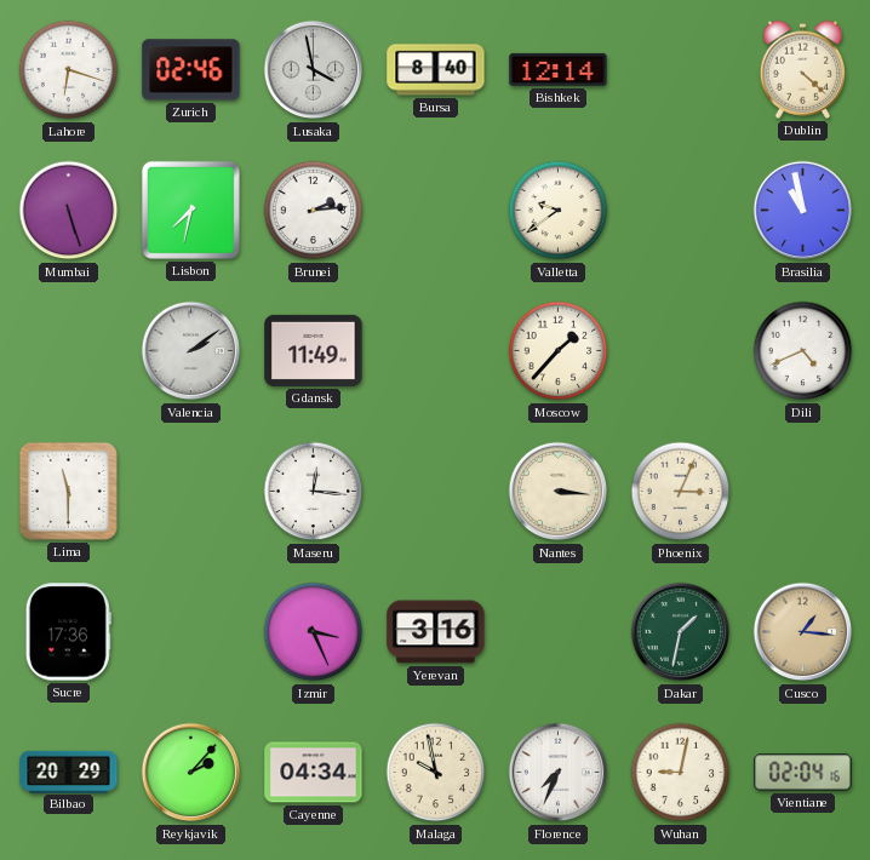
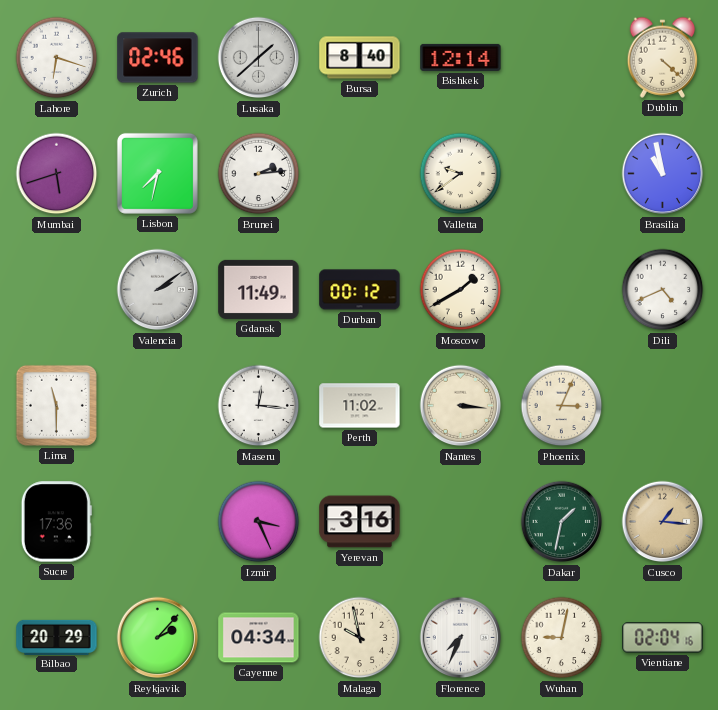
Lusaka: 3:58 -> 1:38
Mumbai: 5:27 -> 5:42
Durban: none -> 00:12
Moscow: 1:37 -> 1:40
Perth: none -> 11:02
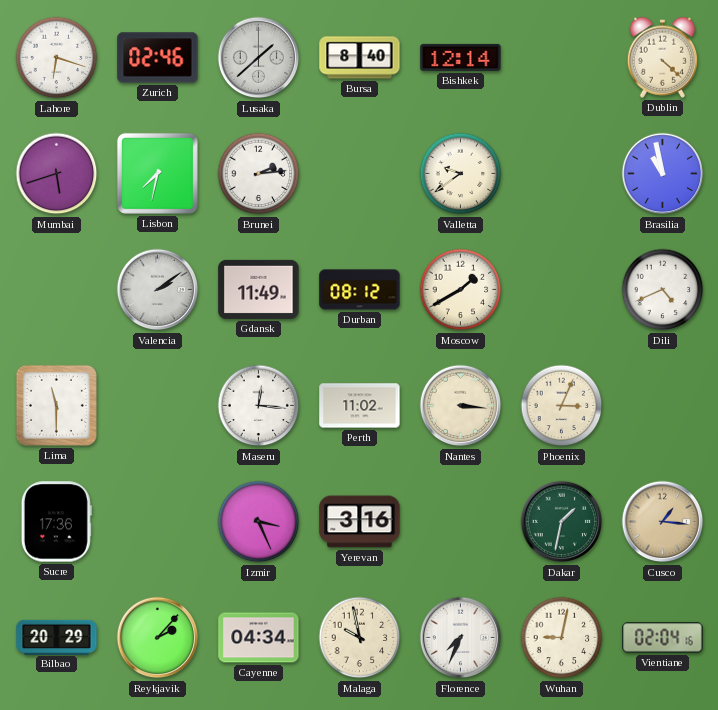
Durban: 00:12 -> 08:12
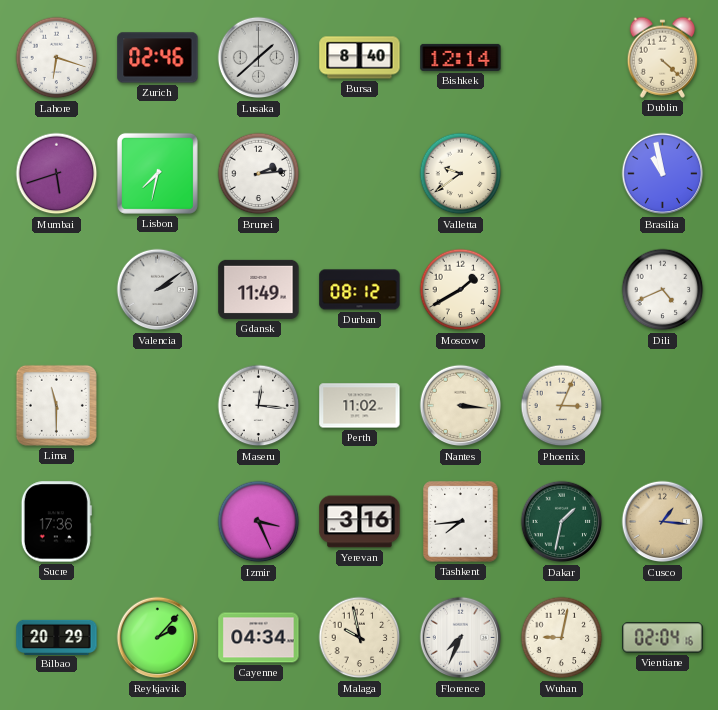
Tashkent: none -> 7:44
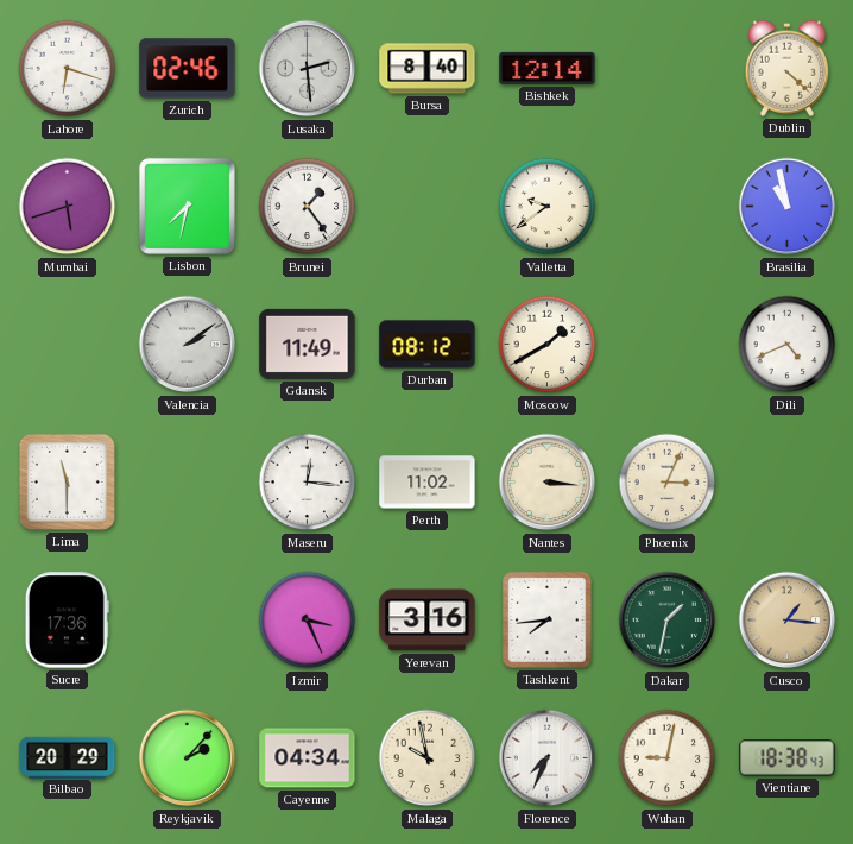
Lusaka: 1:38 -> 2:29
Brunei: 2:14 -> 1:24
Vientiane: 02:04 -> 18:38
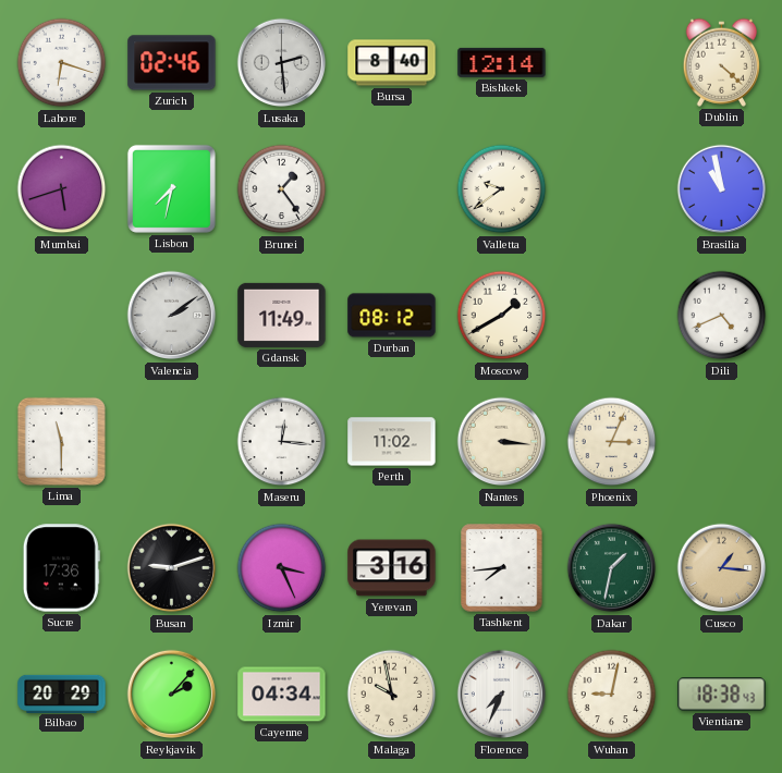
Busan: none -> 9:12
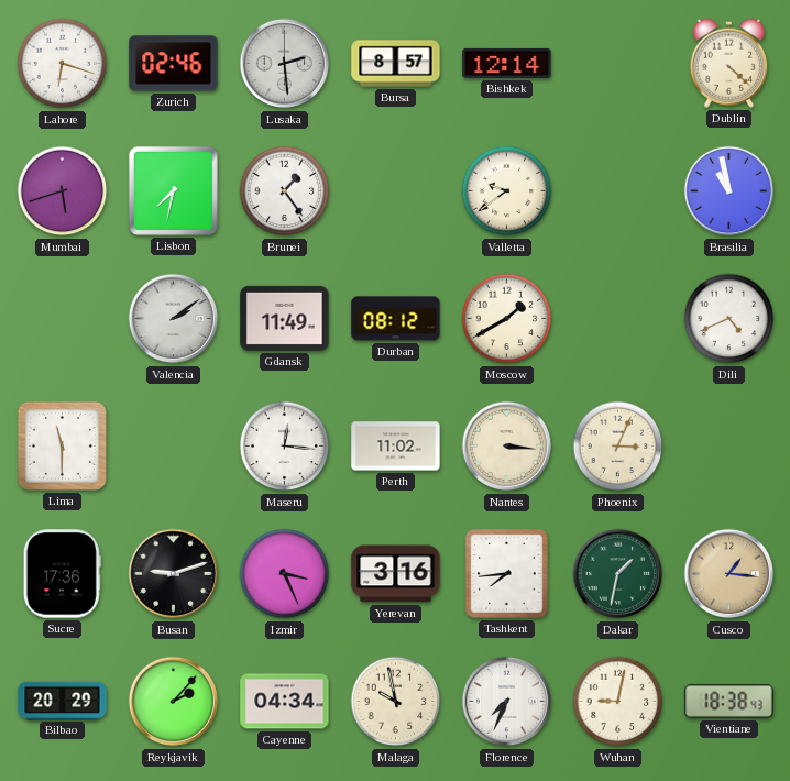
Bursa: 8:40 -> 8:57
